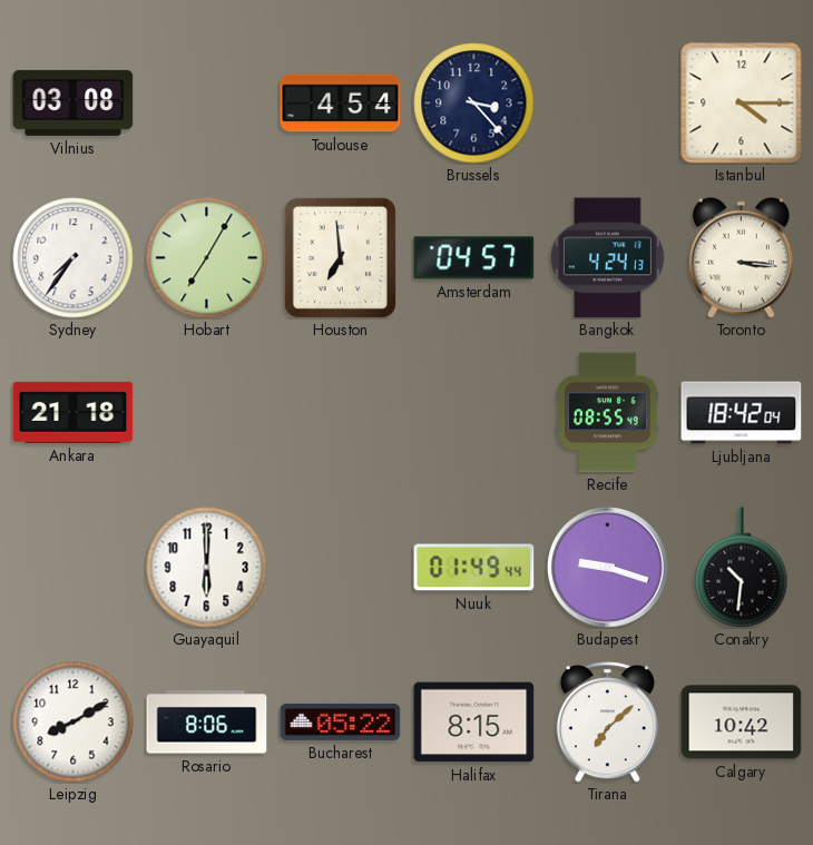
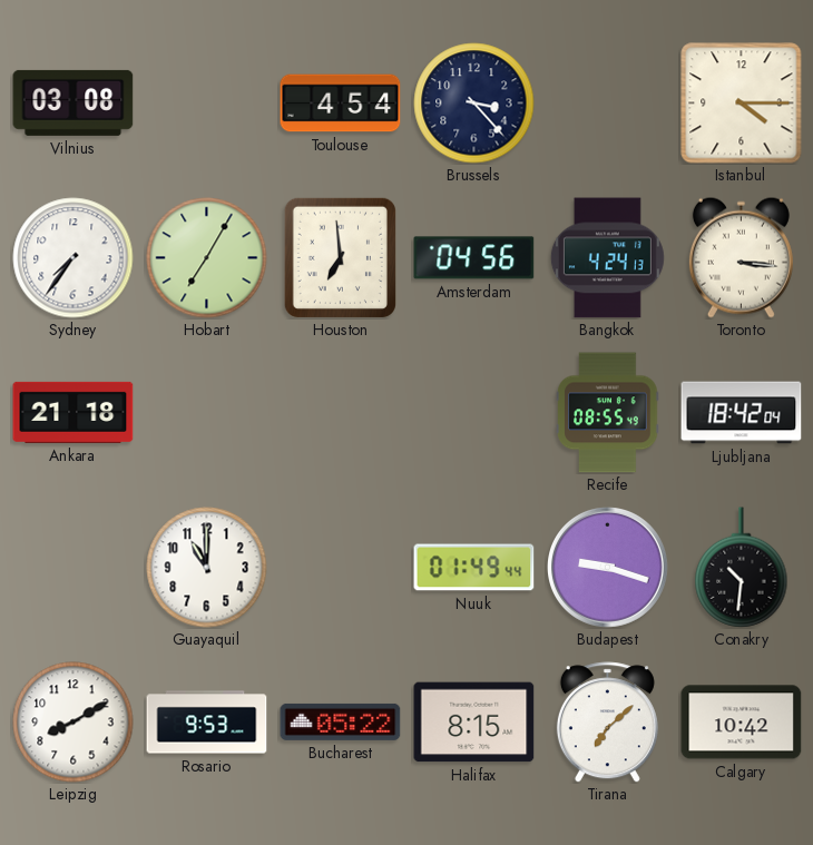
Amsterdam: 04:57 -> 04:56
Guayaquil: 6:00 -> 11:00
Rosario: 8:06 -> 9:53
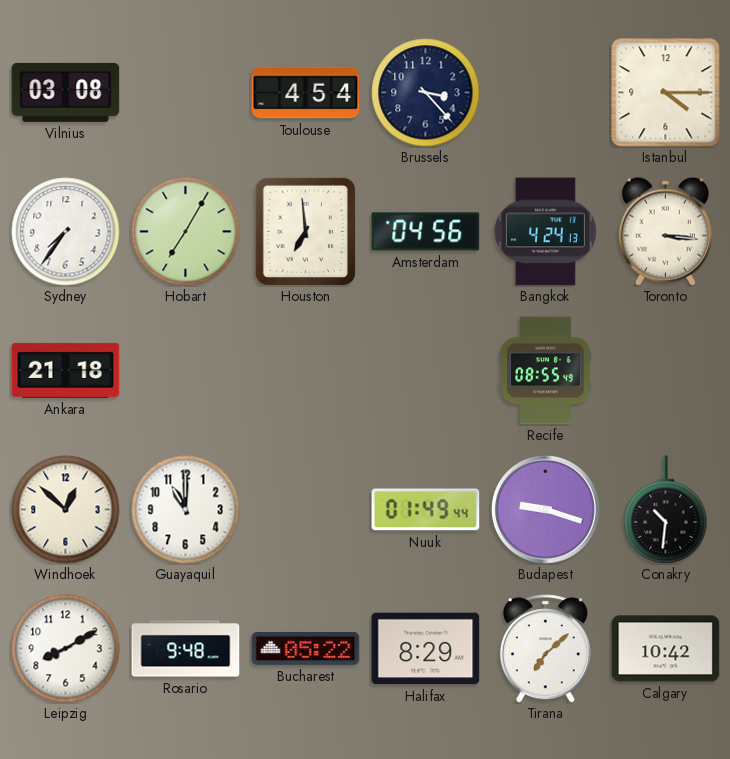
Ljubljana: 18:42 -> none
Windhoek: none -> 12:52
Rosario: 9:53 -> 9:48
Halifax: 8:15 -> 8:29
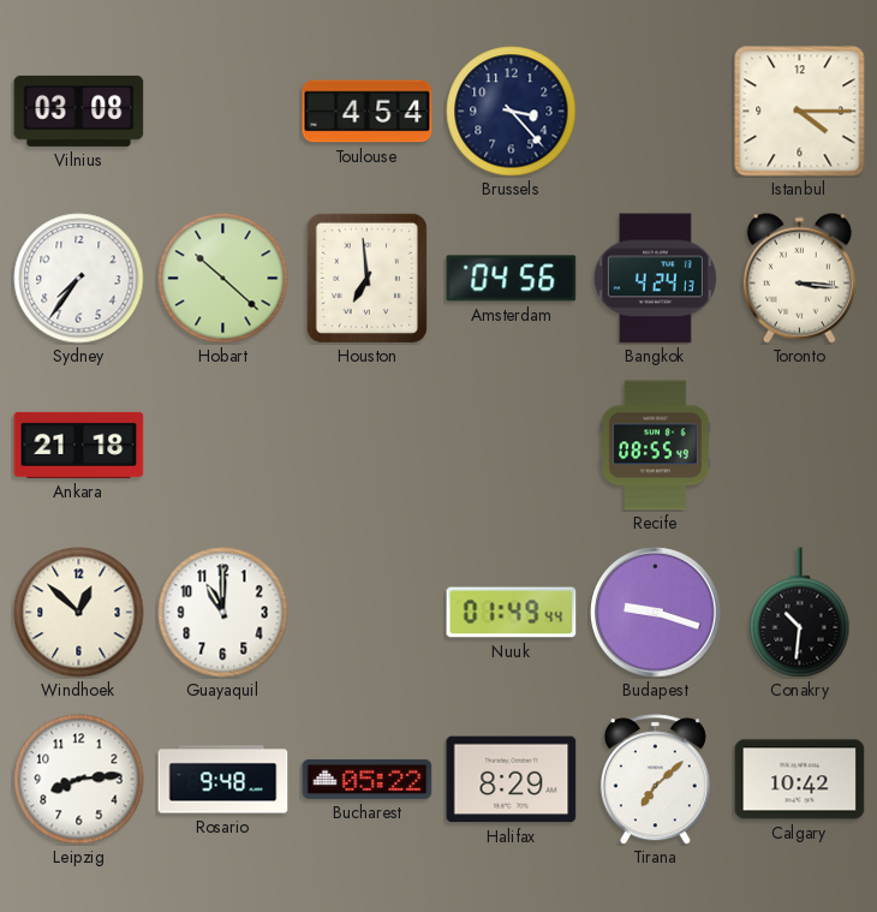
Hobart: 7:05 -> 10:22
Leipzig: 8:10 -> 8:14
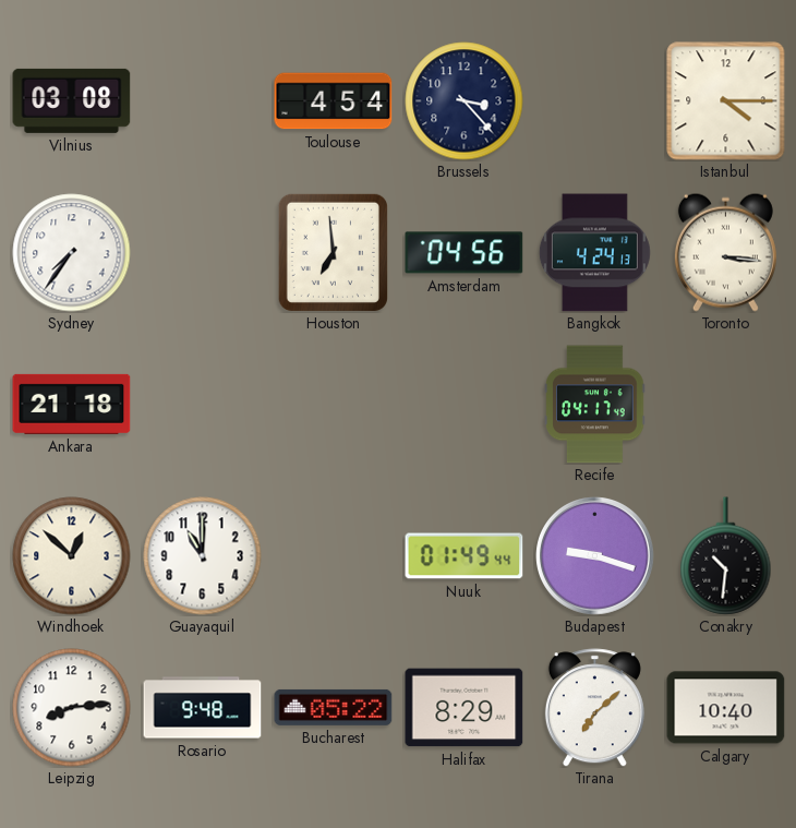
Hobart: 10:22 -> none
Recife: 08:55 -> 04:17
Calgary: 10:42 -> 10:40
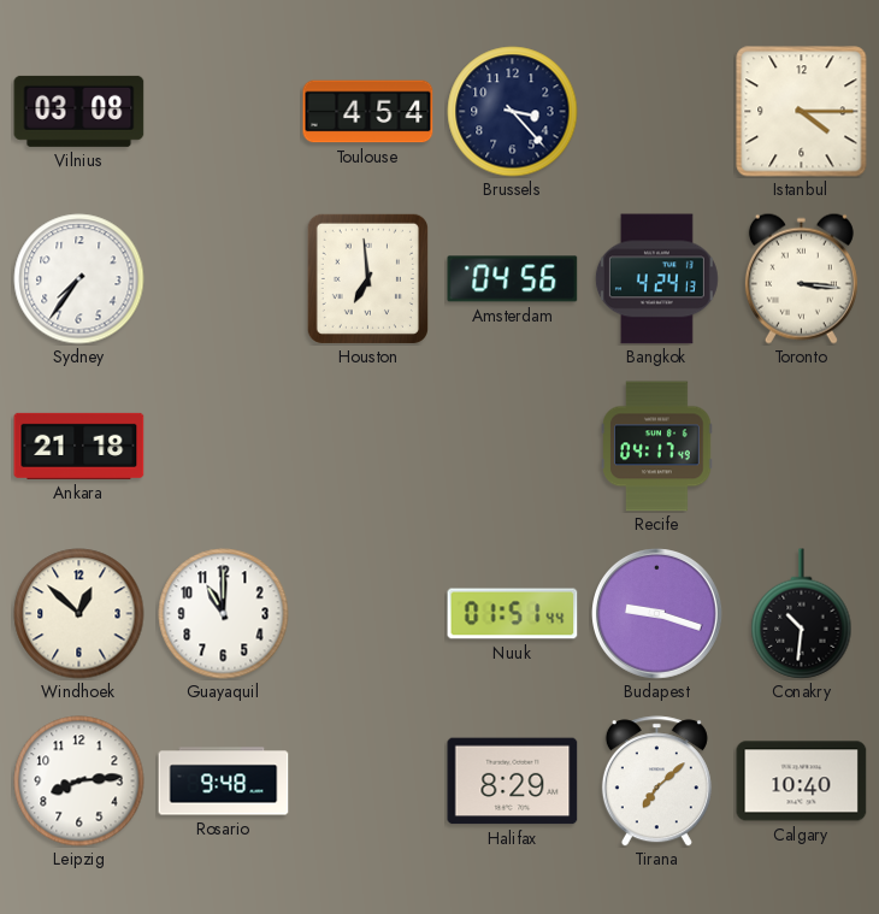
Nuuk: 01:49 -> 01:51
Bucharest: 05:22 -> none
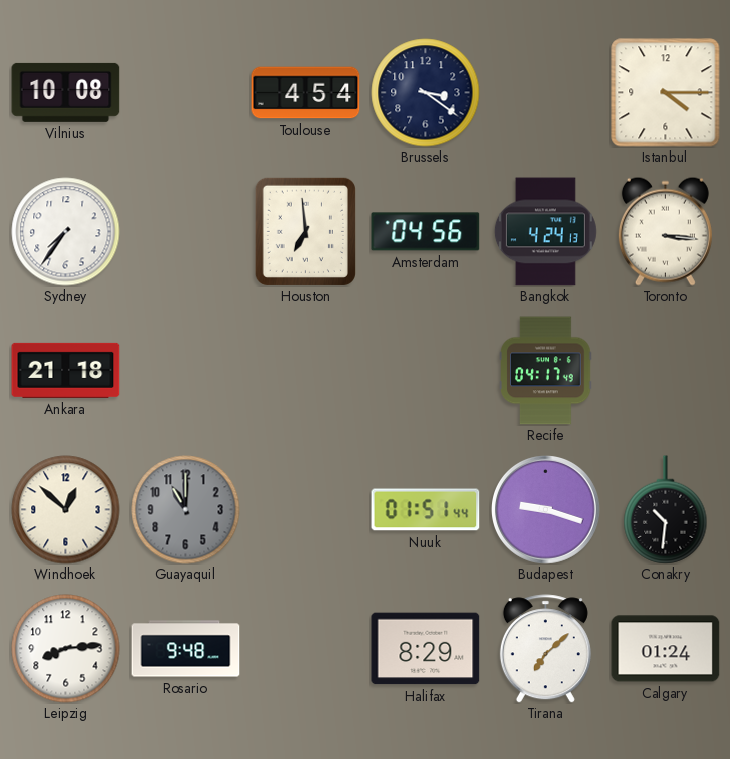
Vilnius: 03:08 -> 10:08
Brussels: 3:23 -> 3:21
Guayaquil dial: white -> grey
Calgary: 10:40 -> 01:24
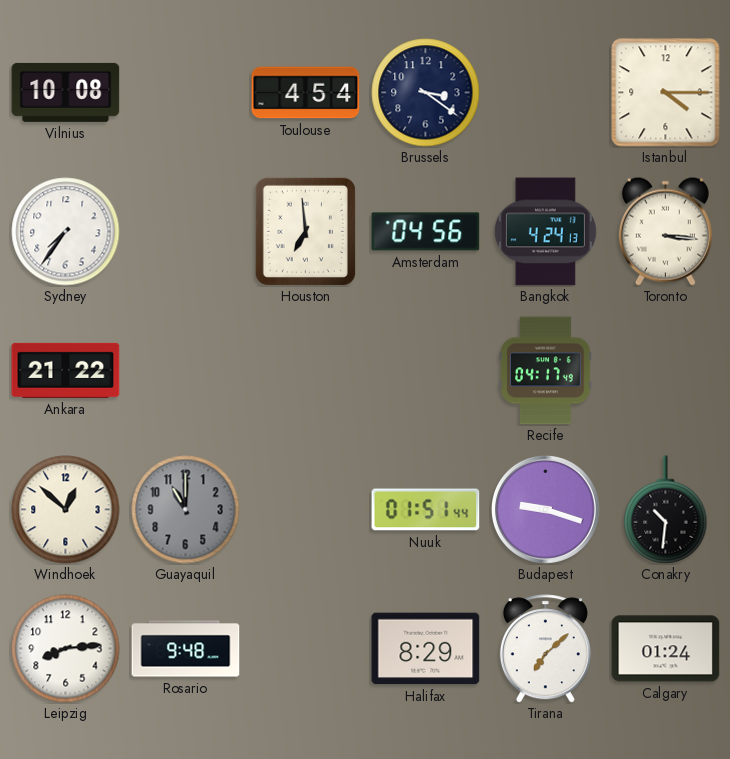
Ankara: 21:18 -> 21:22
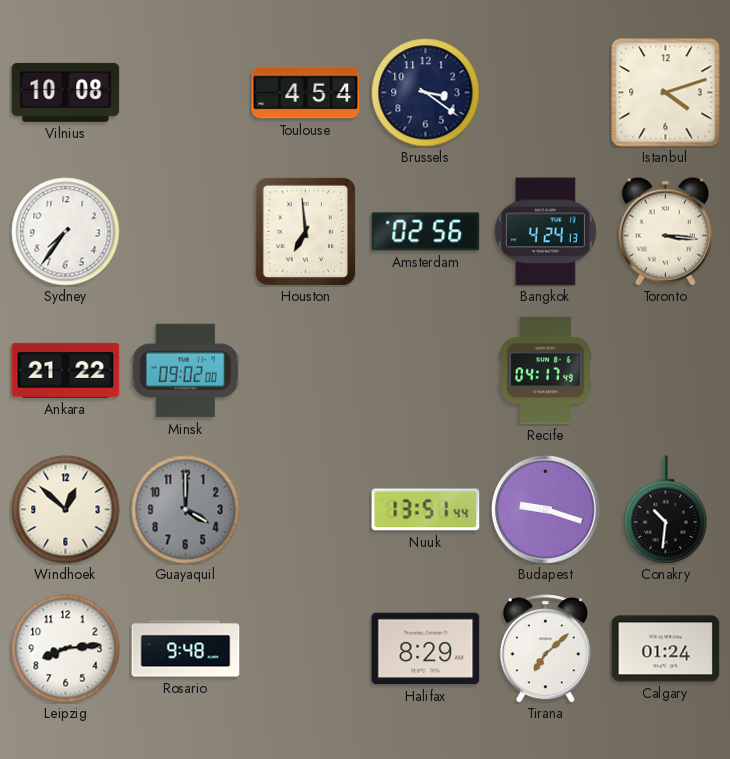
Istanbul: 4:15 -> 4:12
Amsterdam: 04:56 -> 02:56
Minsk: none -> 09:02
Guayaquil: 11:00 -> 4:00
Nuuk: 01:51 -> 13:51
